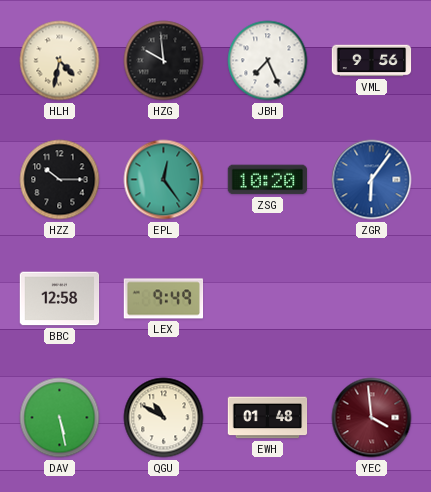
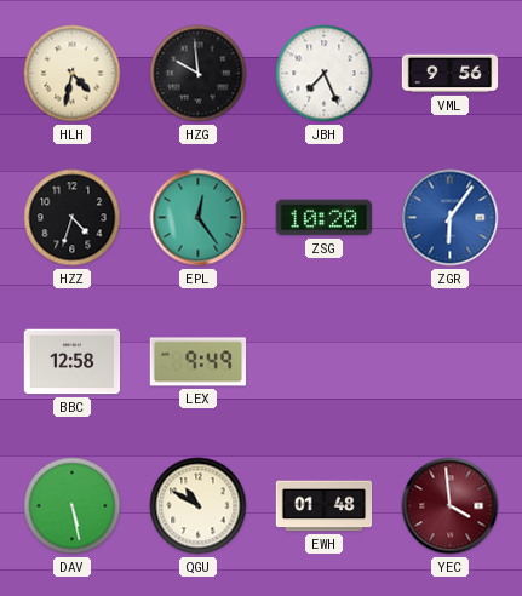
HZZ: 10:15 -> 4:33
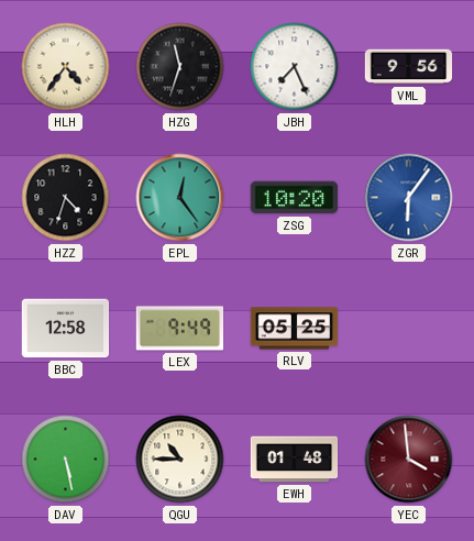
HLH: 4:32 -> 4:36
HZG: 9:59 -> 11:33
RLV: none -> 05:25
QGU: 10:50 -> 10:45
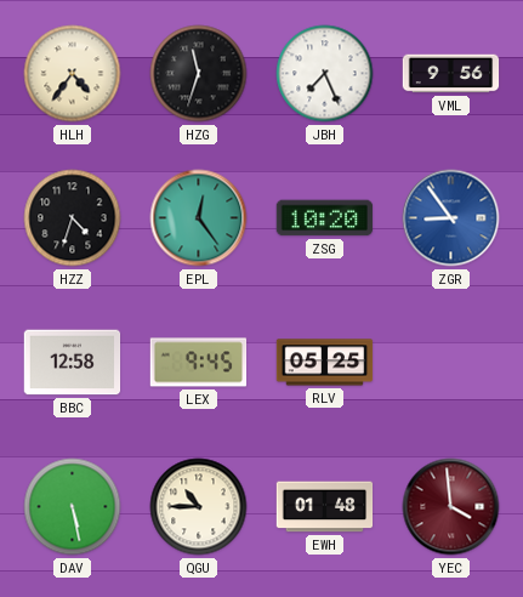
ZGR: 6:06 -> 8:54
LEX: 9:49 -> 9:45
